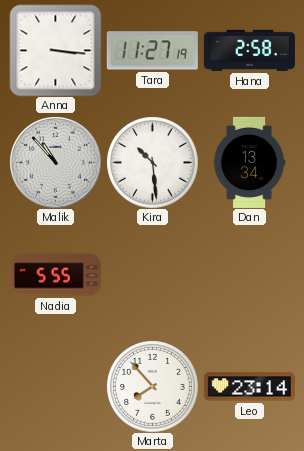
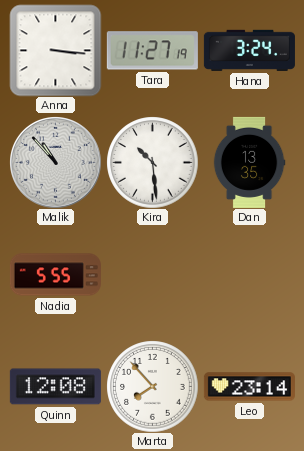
Hana: 2:58 -> 3:24
Dan: 13:34 -> 13:35
Quinn: none -> 12:08
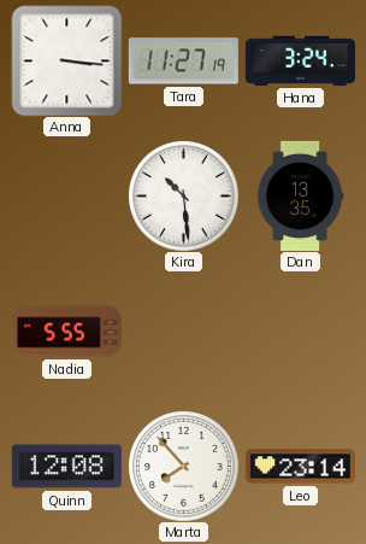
Malik: 10:53 -> none
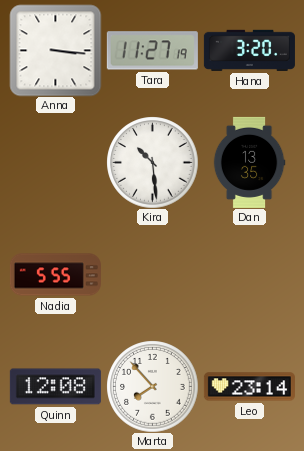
Hana: 3:24 -> 3:20
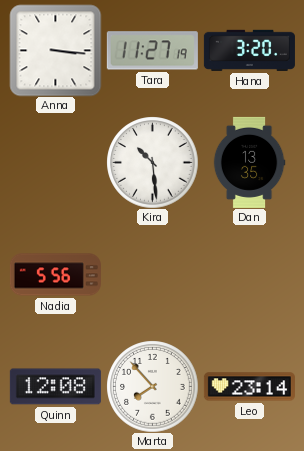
Nadia: 5:55 -> 5:56
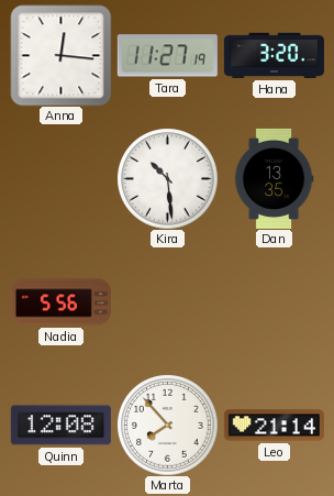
Anna: 3:16 -> 12:16
Leo: 23:14 -> 21:14
